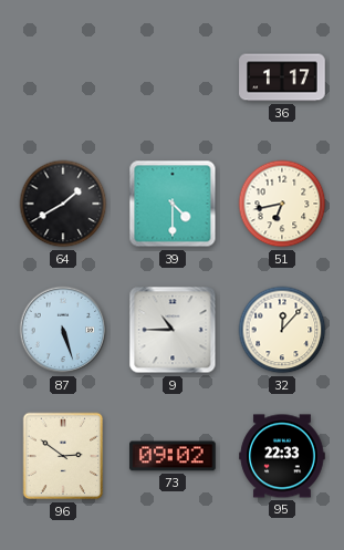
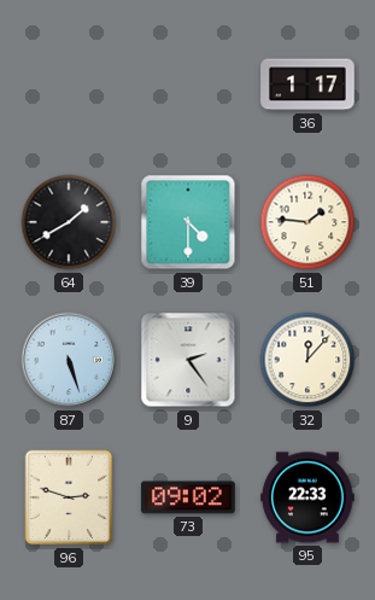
51: 6:43 -> 1:46
9: 10:45 -> 2:24
96: 2:51 -> 2:48
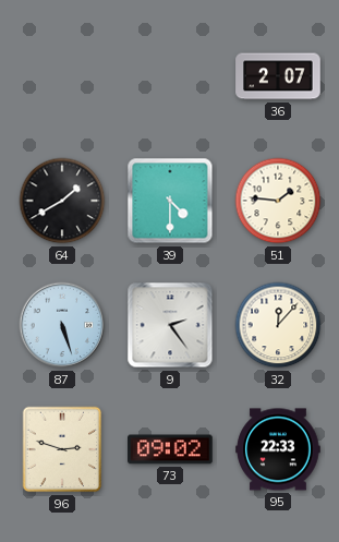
36: 1:17 -> 2:07
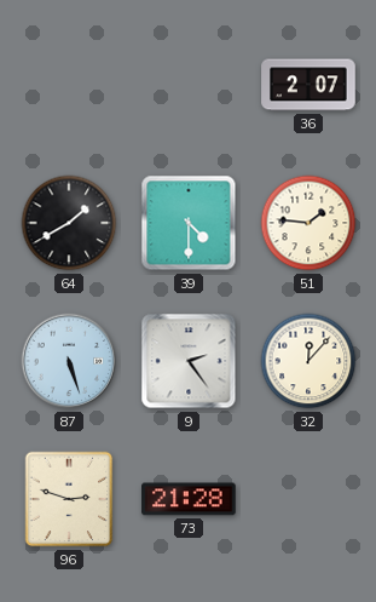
73: 09:02 -> 21:28
95: 22:33 -> none
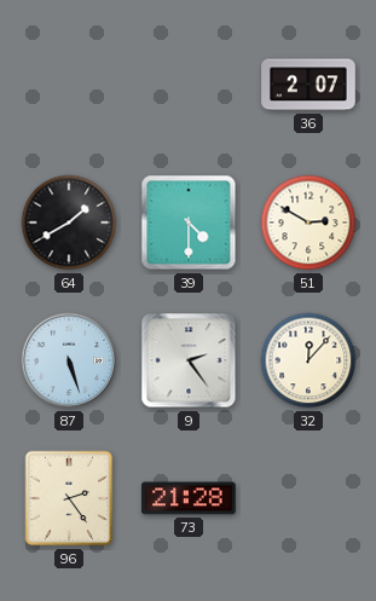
51: 1:46 -> 2:50
96: 2:48 -> 2:24
